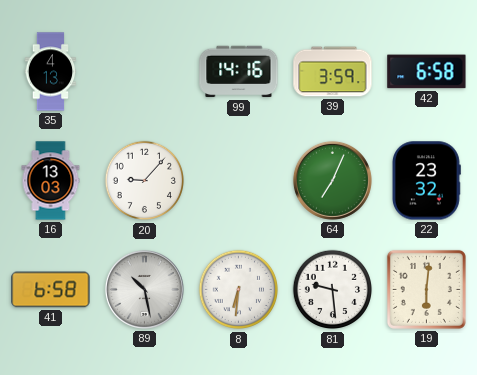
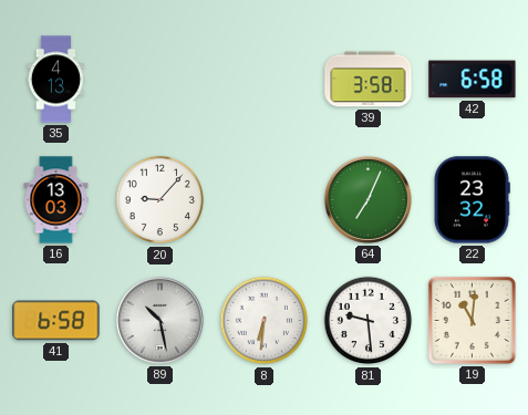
99: 14:16 -> none
39: 3:59 -> 3:58
19: 6:01 -> 11:01
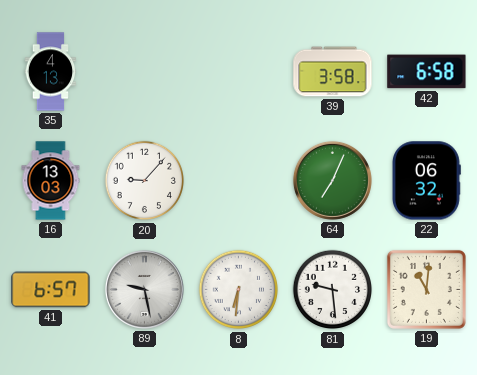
22: 23:32 -> 06:32
41: 6:58 -> 6:57
89: 10:28 -> 9:28
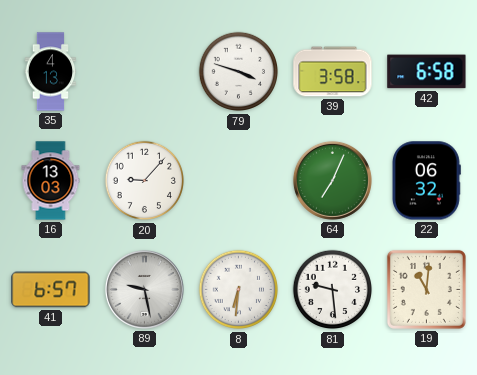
79: none -> 3:48
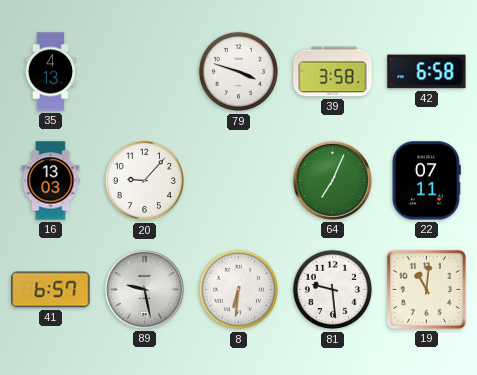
22: 06:32 -> 07:11
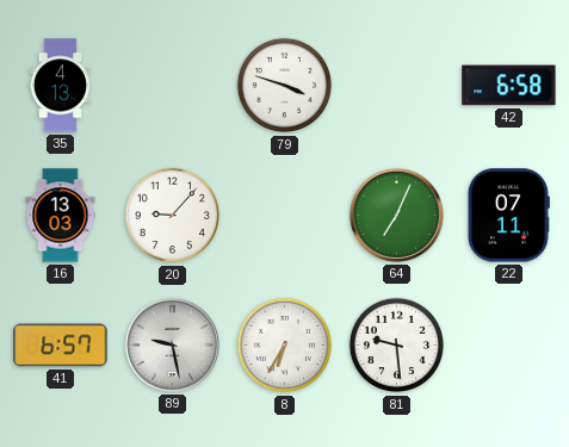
39: 3:58 -> none
8: 6:31 -> 6:35
19: 11:01 -> none
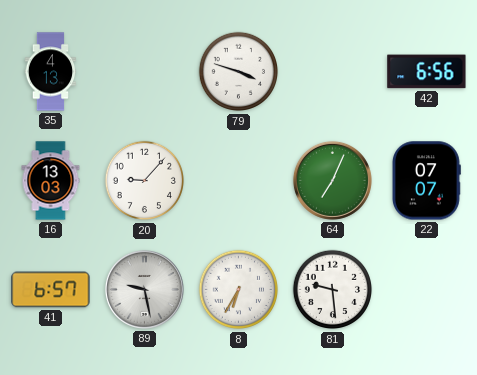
42: 6:58 -> 6:56
22: 07:11 -> 07:07
